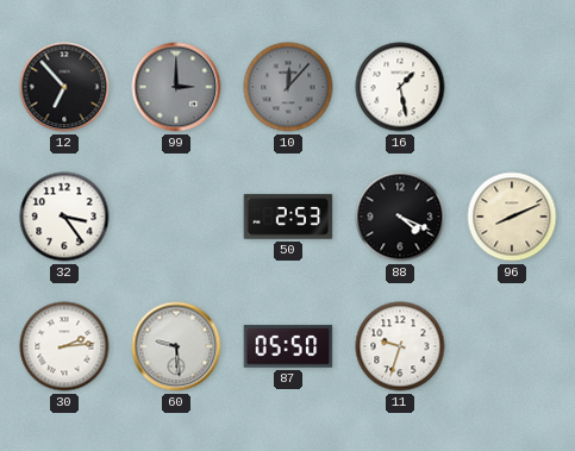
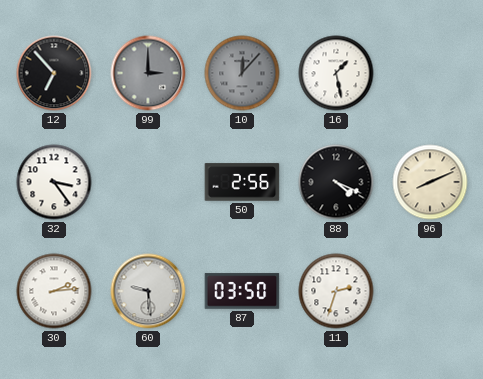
50: 2:53 -> 2:56
87: 05:50 -> 03:50
11: 9:33 -> 2:33
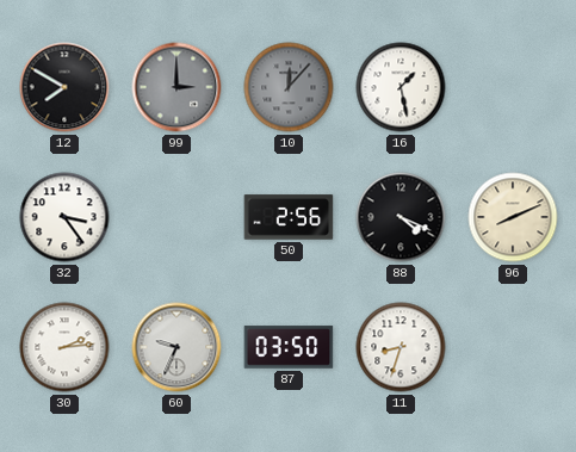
12: 6:53 -> 7:50
60: 9:29 -> 9:34
11: 2:33 -> 8:33
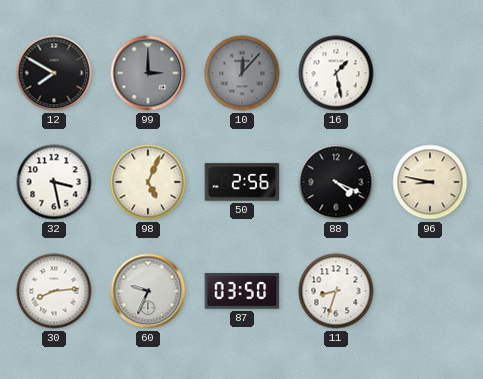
32: 3:24 -> 3:28
98: none -> 5:04
96: 8:11 -> 8:47
30: 2:14 -> 8:14
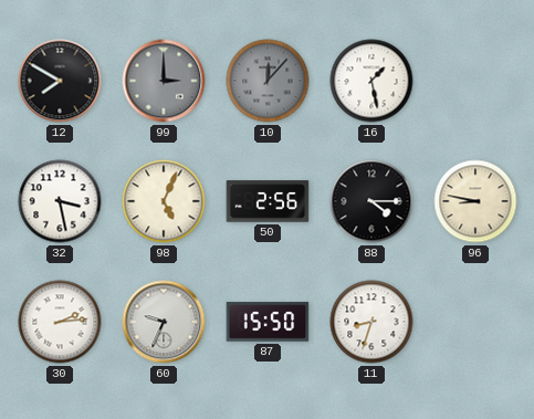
88: 4:19 -> 4:15
30: 8:14 -> 2:14
87: 03:50 -> 15:50
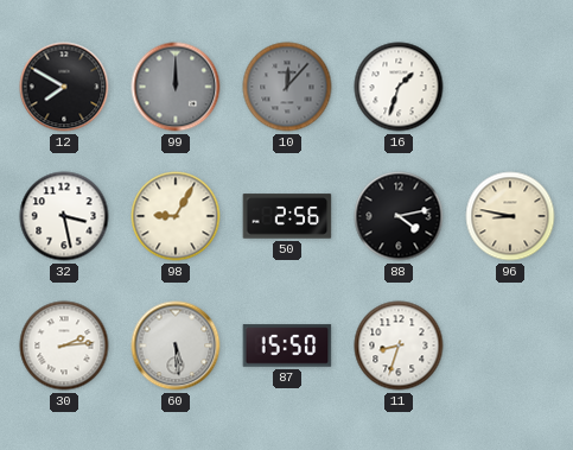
99: 3:00 -> 12:00
16: 1:28 -> 1:33
98: 5:04 -> 9:05
88: 4:15 -> 4:13
60: 9:34 -> 5:29
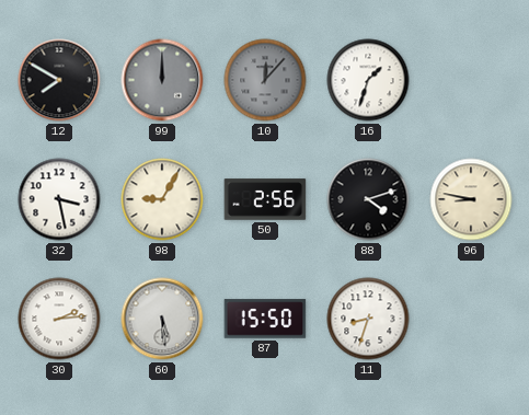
88: 4:13 -> 4:12
